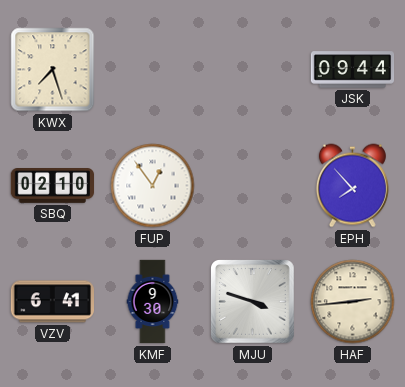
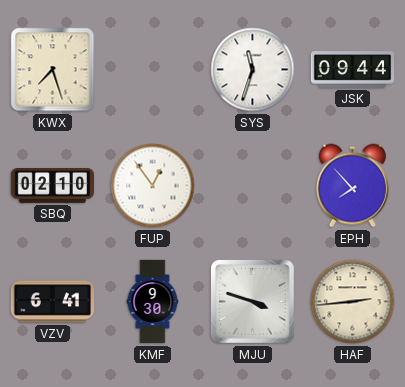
SYS: none -> 11:33
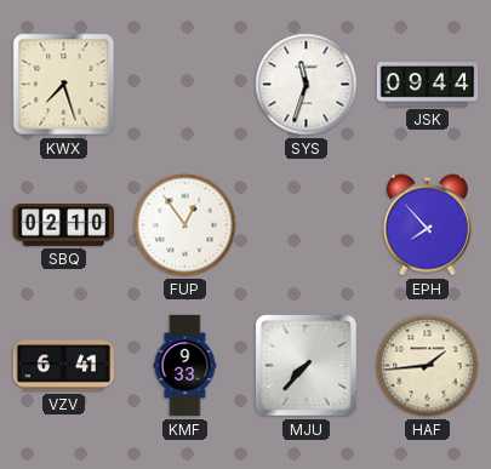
KMF: 9:30 -> 9:33
MJU: 3:48 -> 7:37
HAF: 2:44 -> 1:44
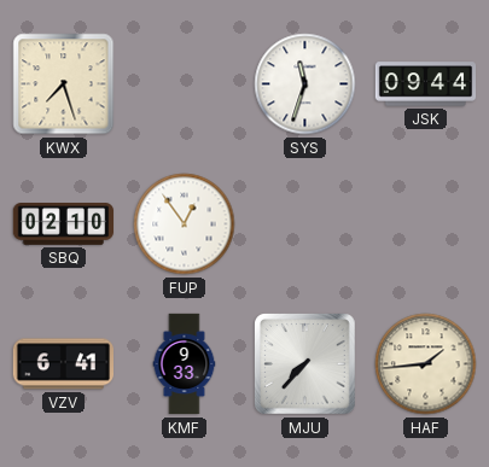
EPH: 7:53 -> none
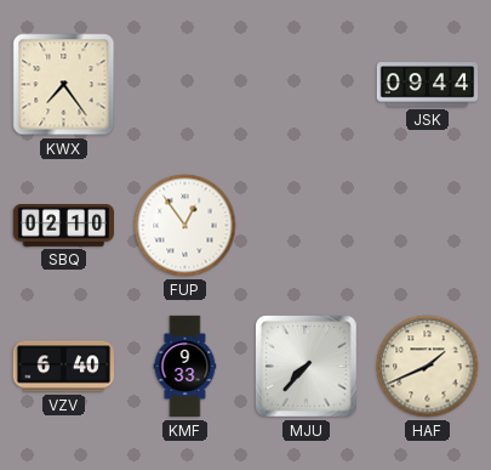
KWX: 7:27 -> 7:24
SYS: 11:33 -> none
VZV: 6:41 -> 6:40
HAF: 1:44 -> 1:41
